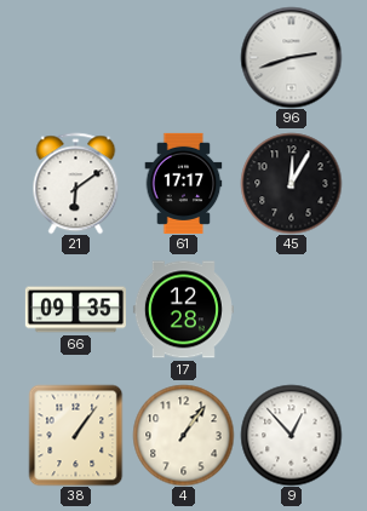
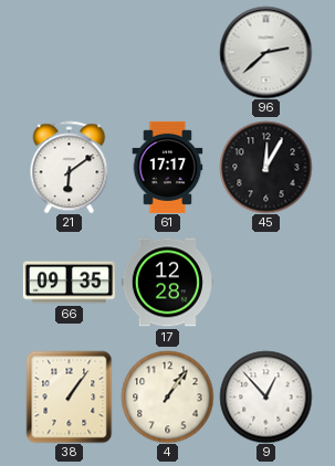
96: 2:42 -> 2:38
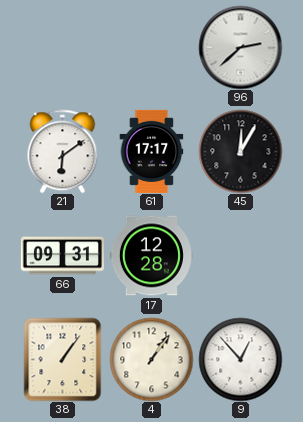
66: 09:35 -> 09:31
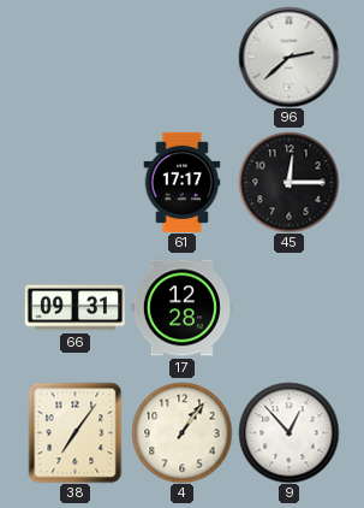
21: 6:09 -> none
45: 12:05 -> 12:15
38: 1:06 -> 7:06
